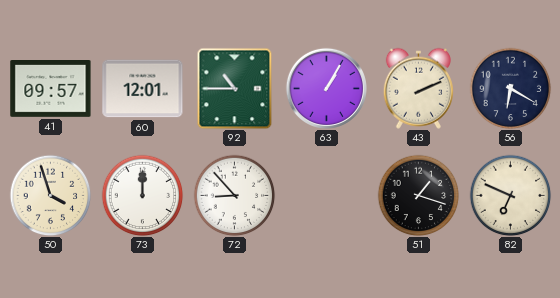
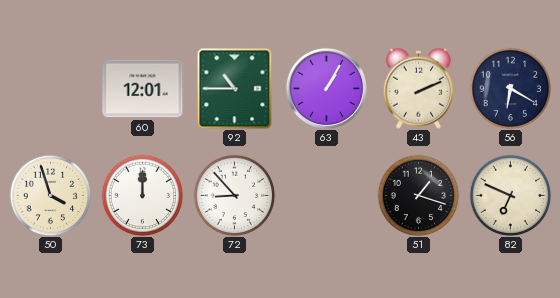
41: 09:57 -> none
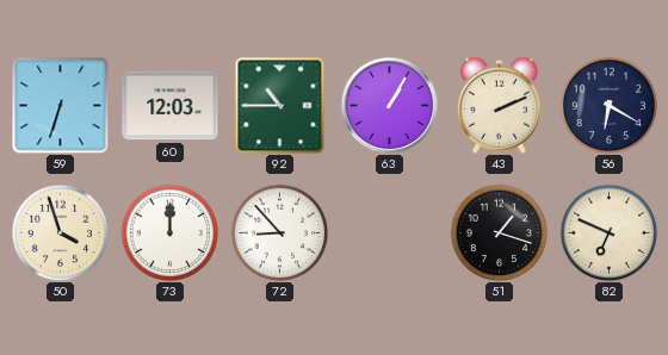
59: none -> 6:33
60: 12:01 -> 12:03
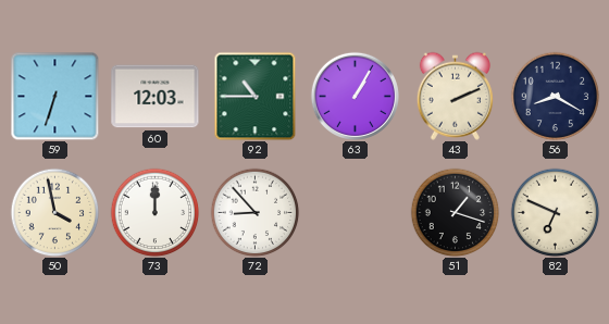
56: 6:20 -> 8:20
50: 3:57 -> 3:58
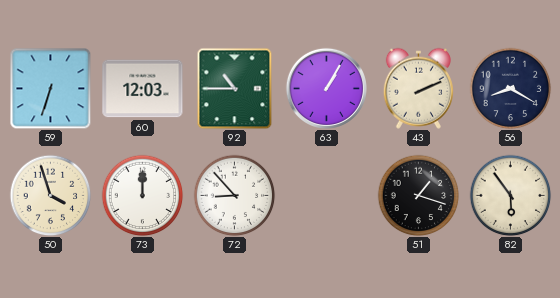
50: 3:58 -> 3:57
82: 6:49 -> 5:54
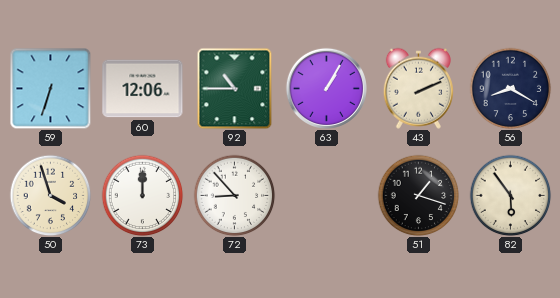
60: 12:03 -> 12:06
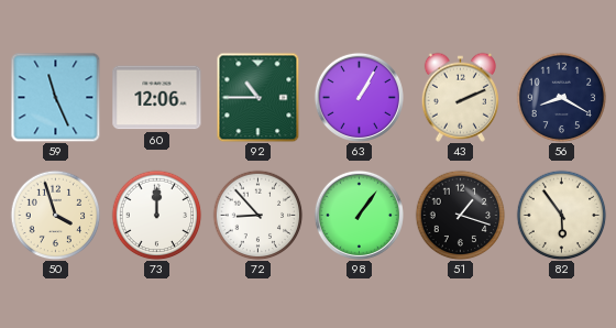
59: 6:33 -> 11:26
98: none -> 1:06
